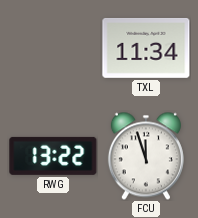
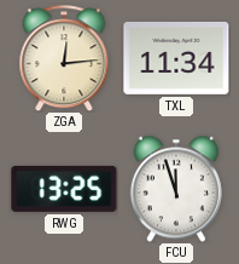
ZGA: none -> 12:14
RWG: 13:22 -> 13:25
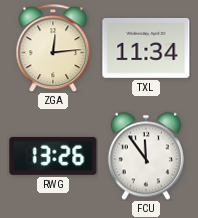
RWG: 13:25 -> 13:26
FCU: 11:57 -> 11:54
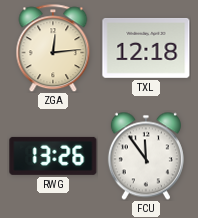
TXL: 11:34 -> 12:18
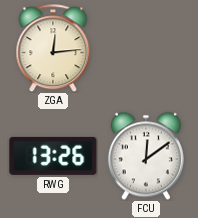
TXL: 12:18 -> none
FCU: 11:54 -> 12:09
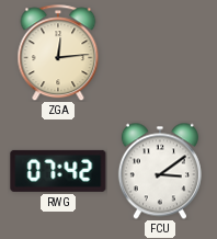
RWG: 13:26 -> 07:42
FCU: 12:09 -> 3:09
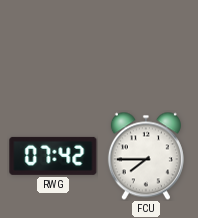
ZGA: 12:14 -> none
FCU: 3:09 -> 7:45
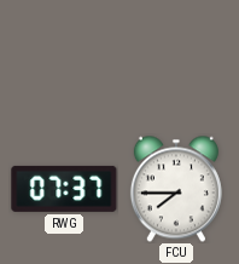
RWG: 07:42 -> 07:37
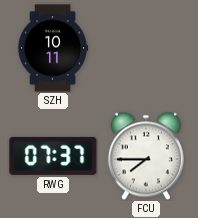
SZH: none -> 10:11
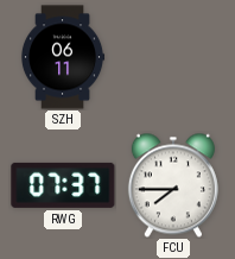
SZH: 10:11 -> 06:11
